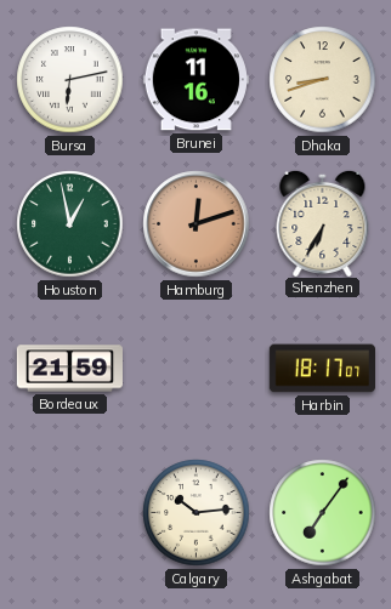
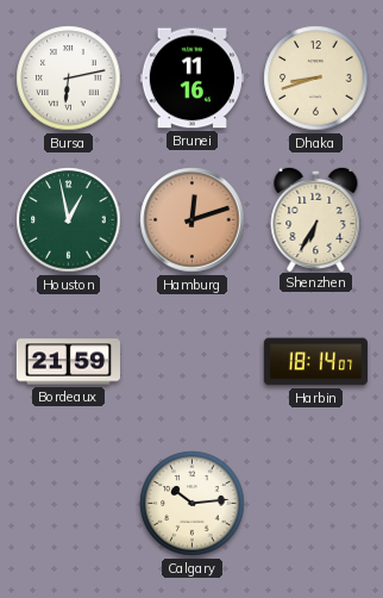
Harbin: 18:17 -> 18:14
Ashgabat: 7:06 -> none
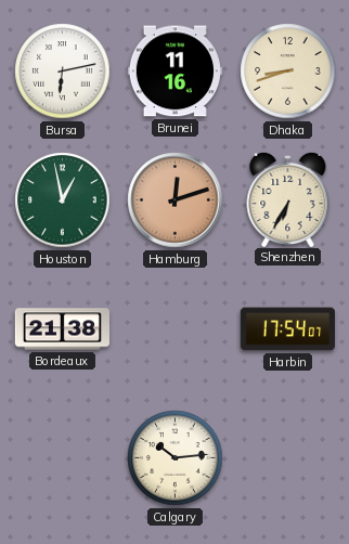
Bordeaux: 21:59 -> 21:38
Harbin: 18:14 -> 17:54
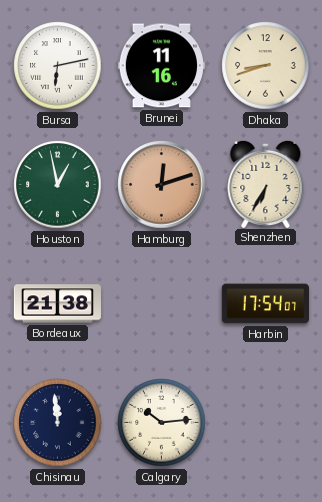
Chisinau: none -> 11:59
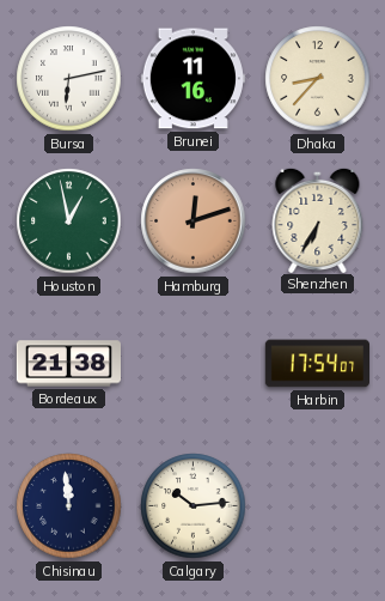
Dhaka: 8:42 -> 8:37
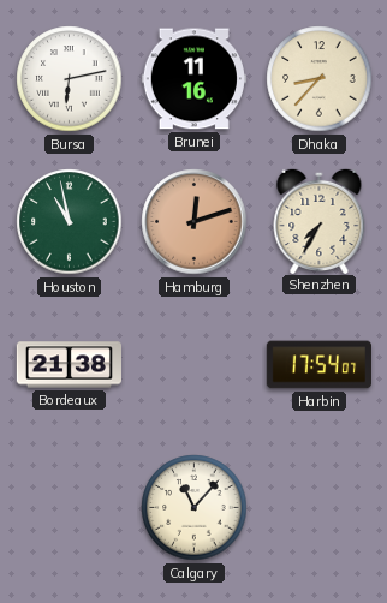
Houston: 12:58 -> 10:58
Shenzhen: 6:35 -> 7:35
Chisinau: 11:59 -> none
Calgary: 10:14 -> 11:07
